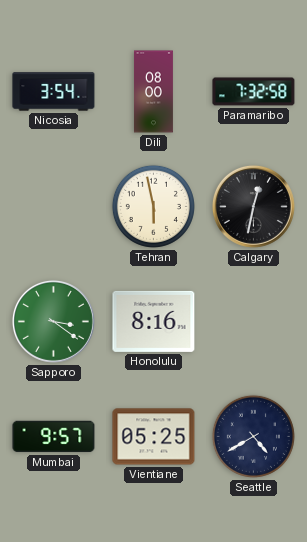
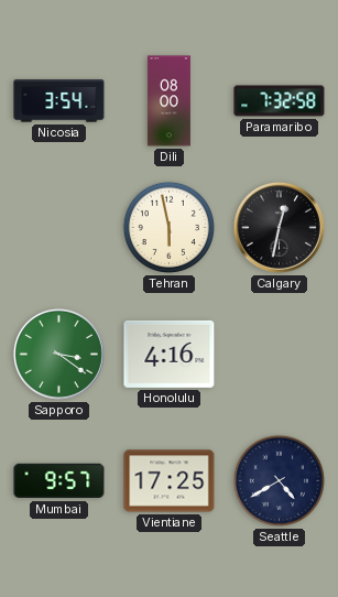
Honolulu: 8:16 -> 4:16
Vientiane: 05:25 -> 17:25
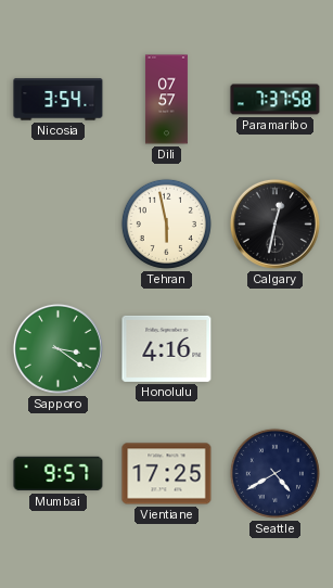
Dili: 08:00 -> 07:57
Paramaribo: 7:32 -> 7:37
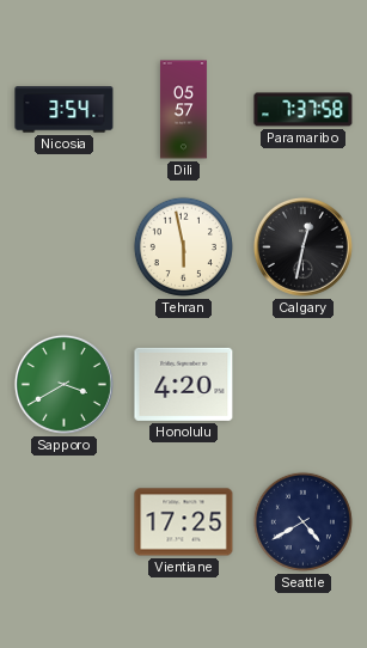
Dili: 07:57 -> 05:57
Sapporo: 3:21 -> 3:40
Honolulu: 4:16 -> 4:20
Mumbai: 9:57 -> none
